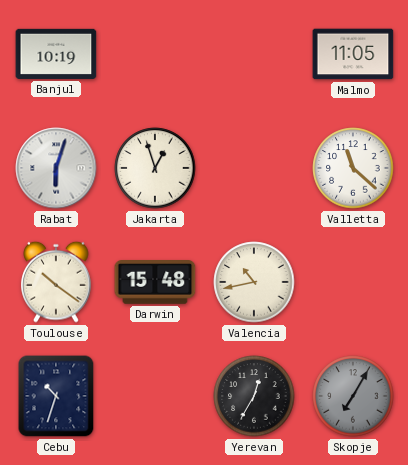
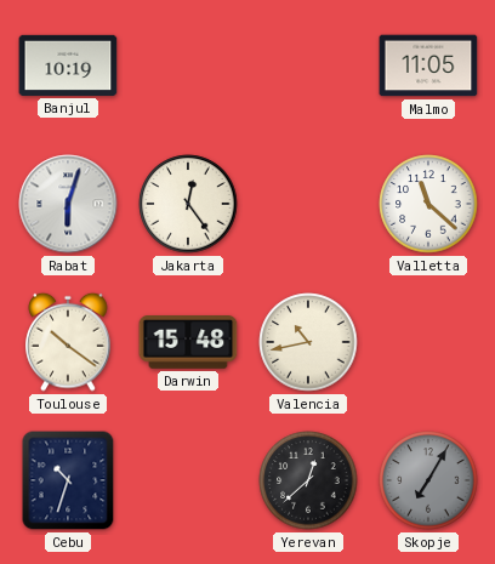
Jakarta: 12:57 -> 12:24
Yerevan: 12:35 -> 12:38
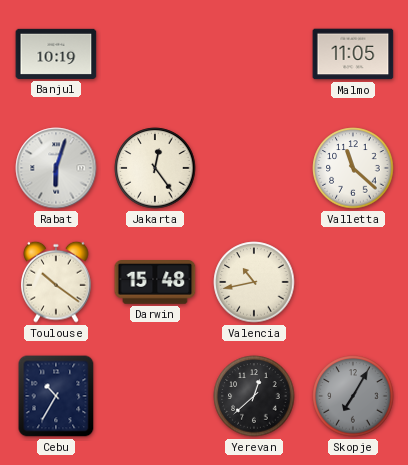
Cebu: 10:33 -> 10:35
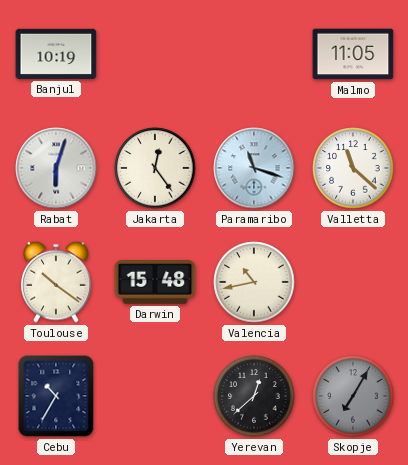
Paramaribo: none -> 11:18
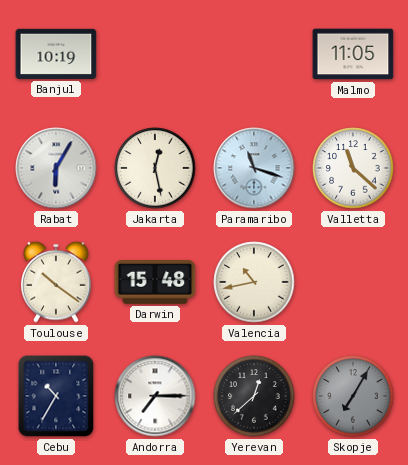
Rabat: 6:03 -> 6:05
Jakarta: 12:24 -> 12:28
Andorra: none -> 7:15
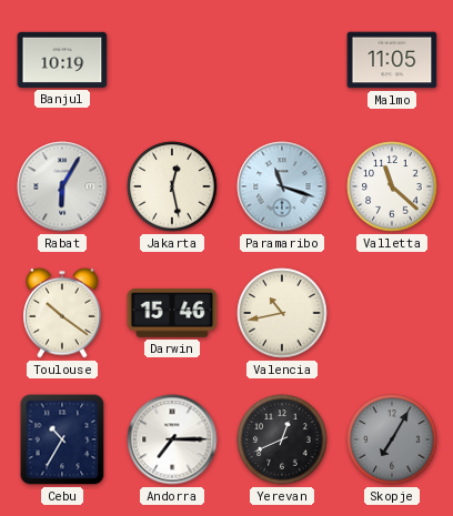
Darwin: 15:48 -> 15:46
Yerevan: 12:38 -> 12:41
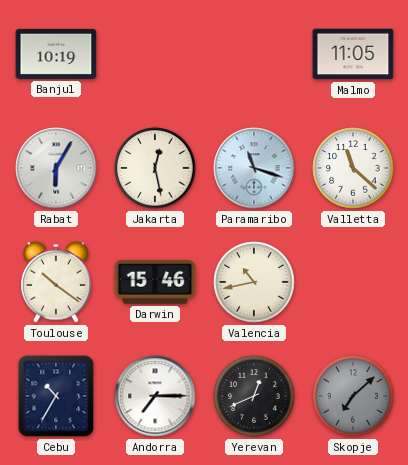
Skopje: 7:05 -> 7:08
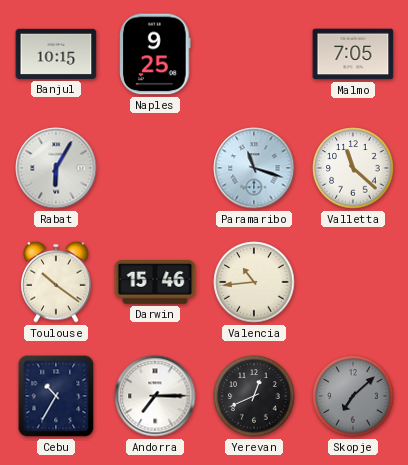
Banjul: 10:19 -> 10:15
Naples: none -> 9:25
Malmo: 11:05 -> 7:05
Jakarta: 12:28 -> none
Valencia: 10:43 -> 10:44
